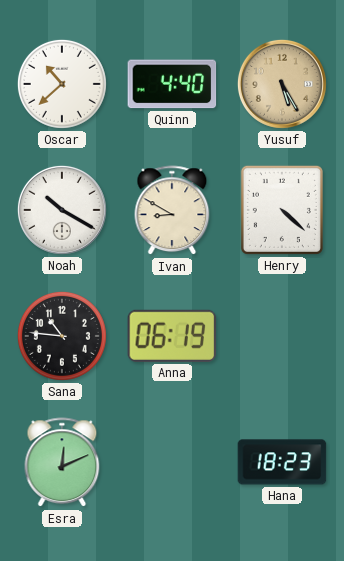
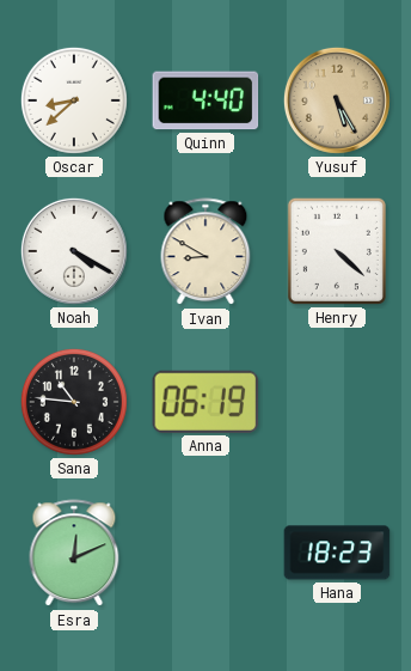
Oscar: 10:38 -> 8:38
Noah: 10:20 -> 4:20
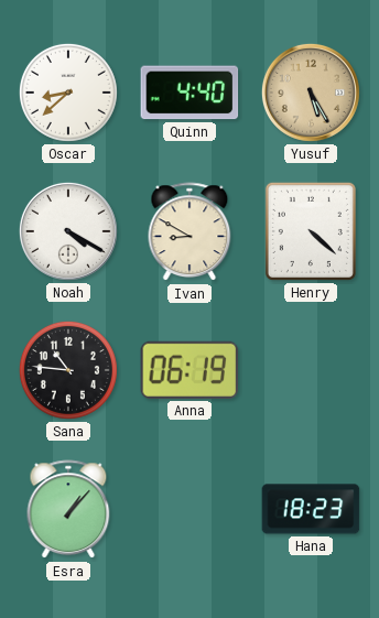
Esra: 12:11 -> 1:07
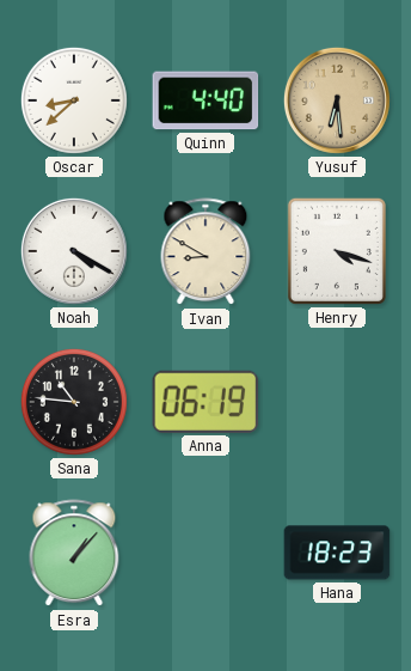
Yusuf: 5:25 -> 6:29
Henry: 4:22 -> 4:18
